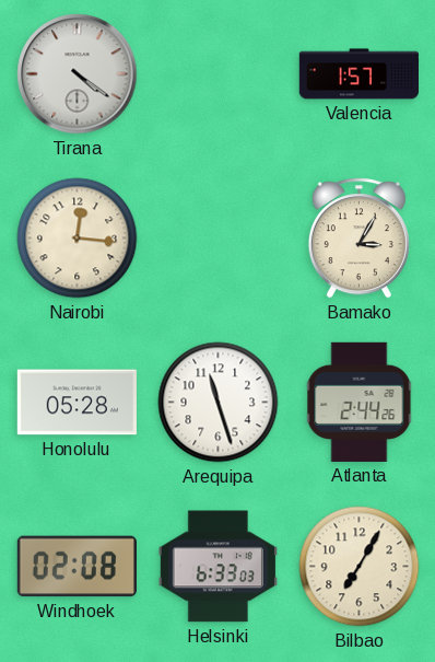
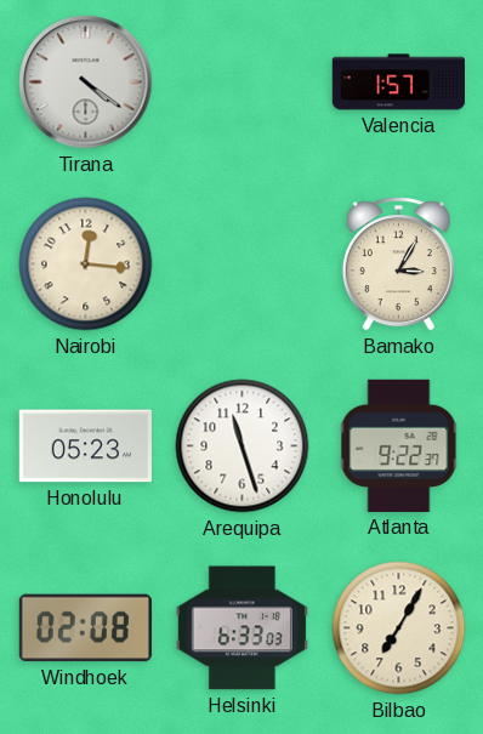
Honolulu: 05:28 -> 05:23
Atlanta: 2:44 -> 9:22
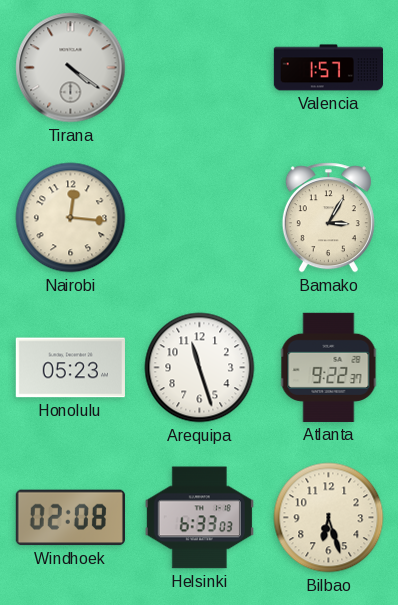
Bilbao: 7:05 -> 6:27
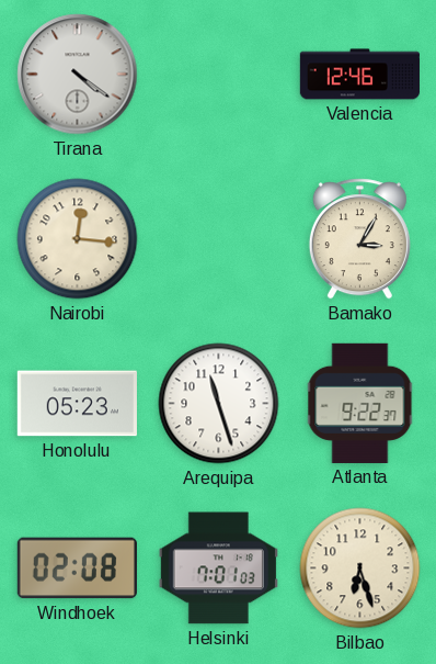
Valencia: 1:57 -> 12:46
Helsinki: 6:33 -> 7:01
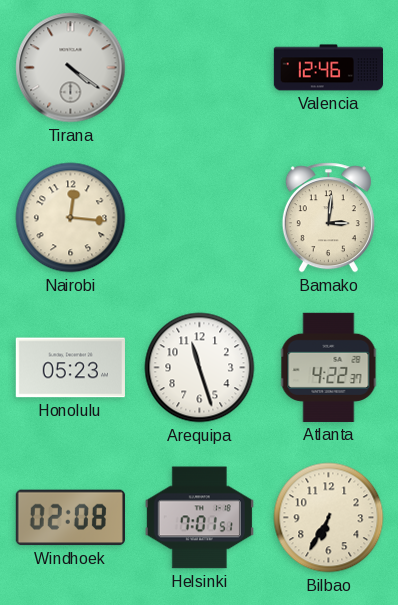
Bamako: 3:05 -> 3:01
Atlanta: 9:22 -> 4:22
Helsinki: 7:01:03 -> 7:01:51
Bilbao: 6:27 -> 6:35
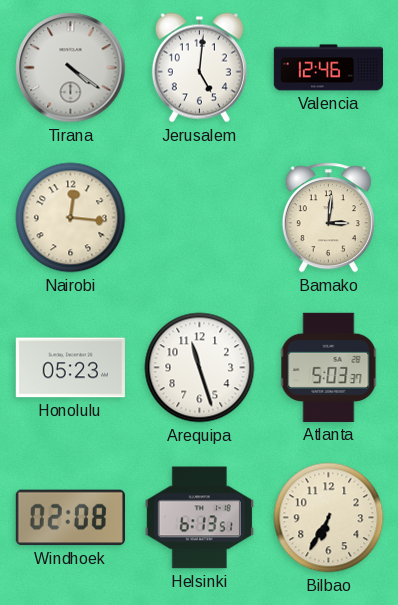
Jerusalem: none -> 5:01
Atlanta: 4:22 -> 5:03
Helsinki: 7:01 -> 6:13
